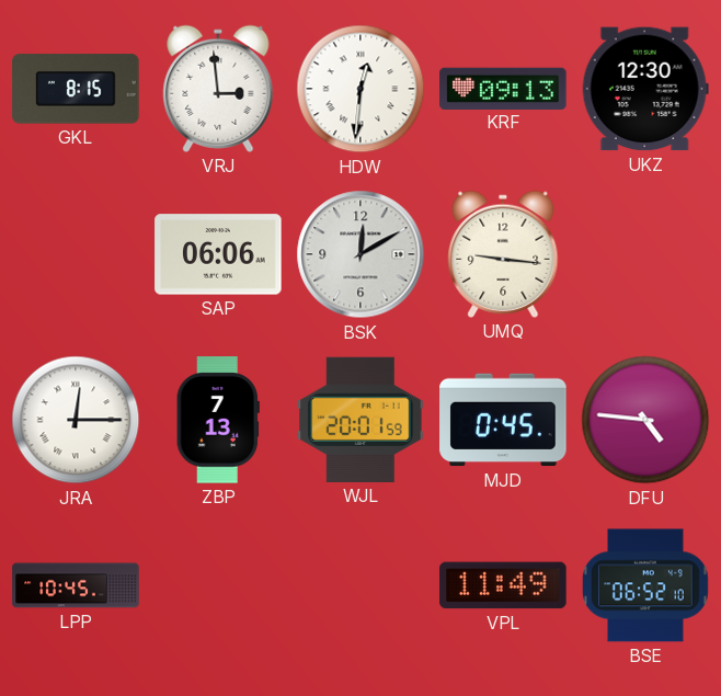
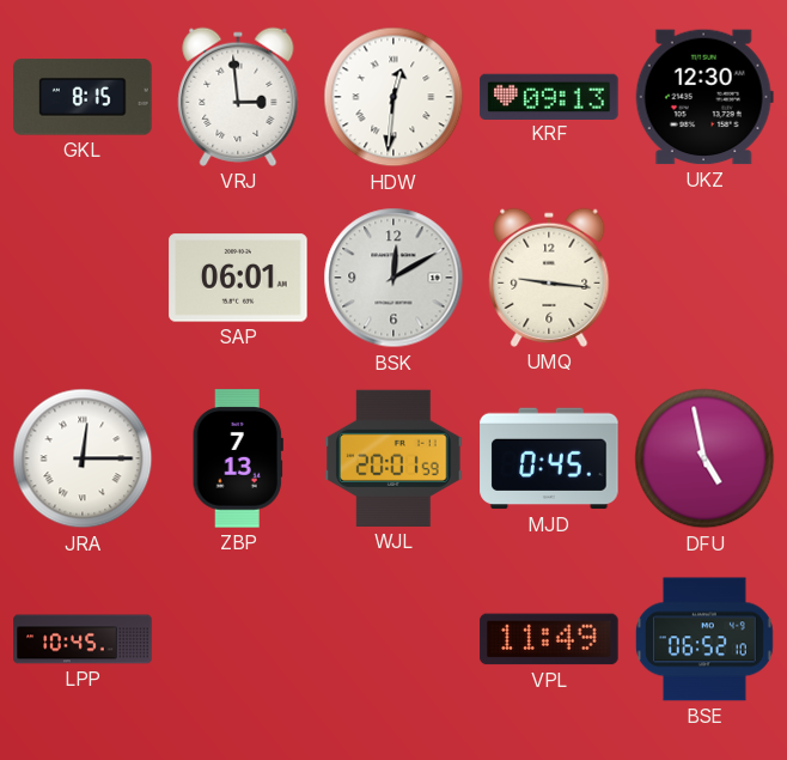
SAP: 06:06 -> 06:01
DFU: 4:46 -> 4:58
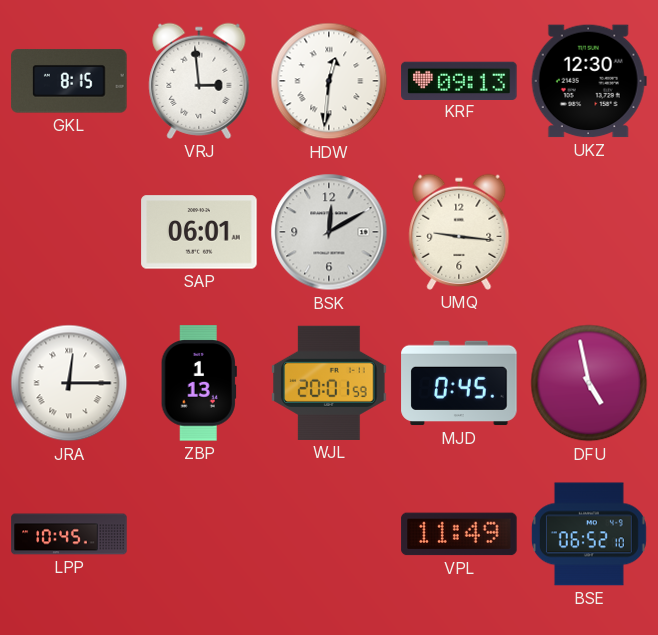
ZBP: 7:13 -> 1:13
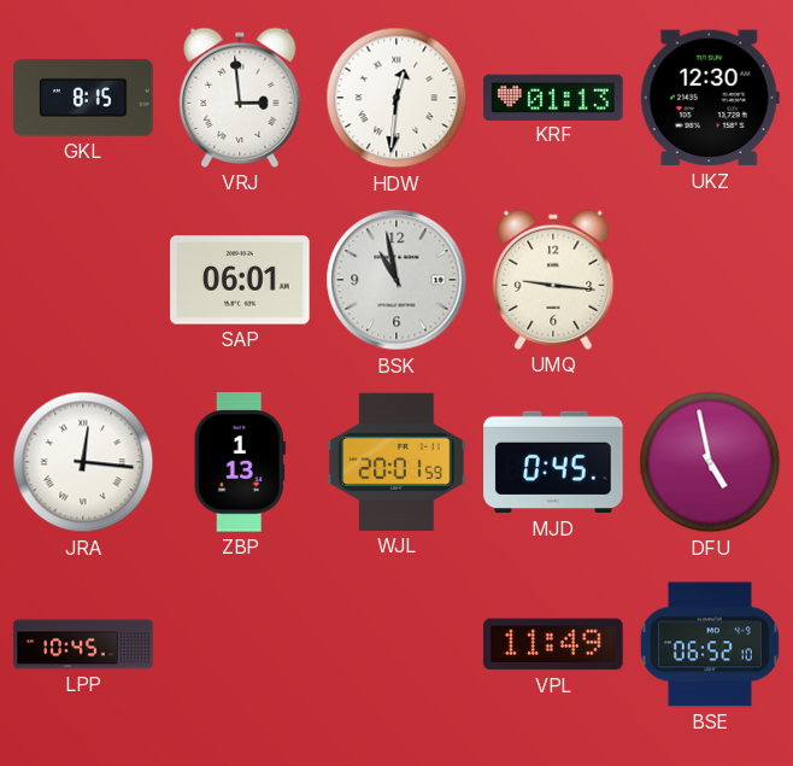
KRF: 09:13 -> 01:13
BSK: 12:10 -> 10:58
JRA: 12:15 -> 12:16
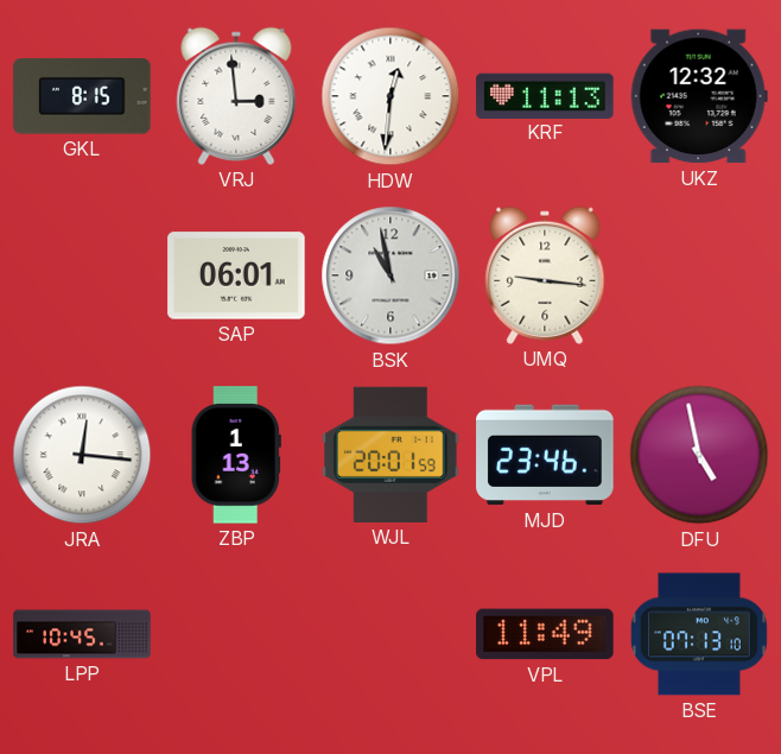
KRF: 01:13 -> 11:13
UKZ: 12:30 -> 12:32
MJD: 0:45 -> 23:46
BSE: 06:52 -> 07:13
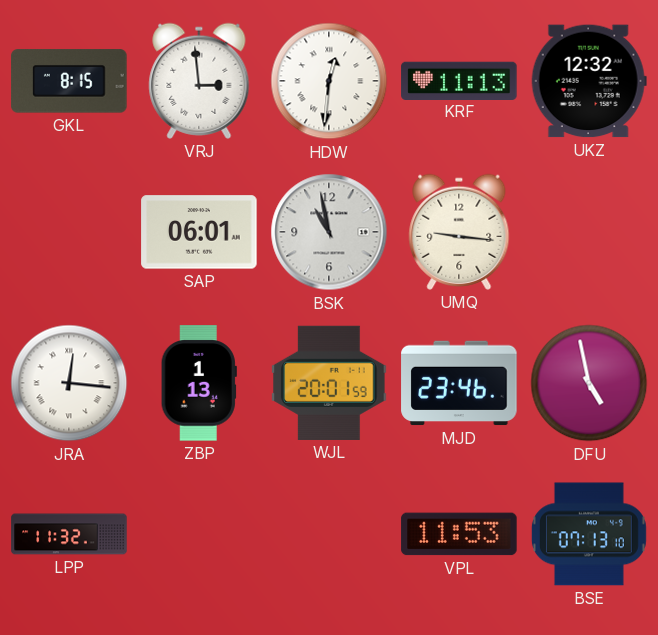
LPP: 10:45 -> 11:32
VPL: 11:49 -> 11:53
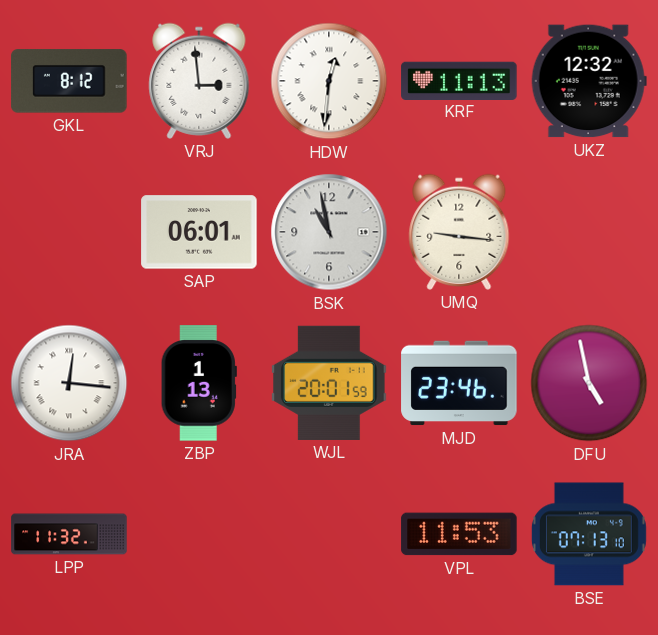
GKL: 8:15 -> 8:12
